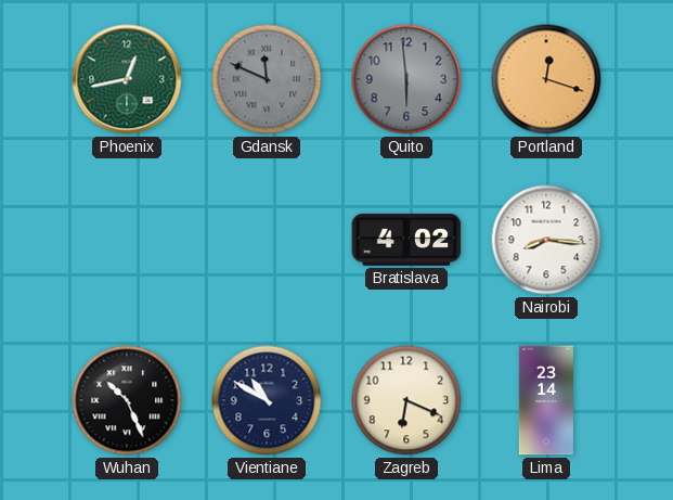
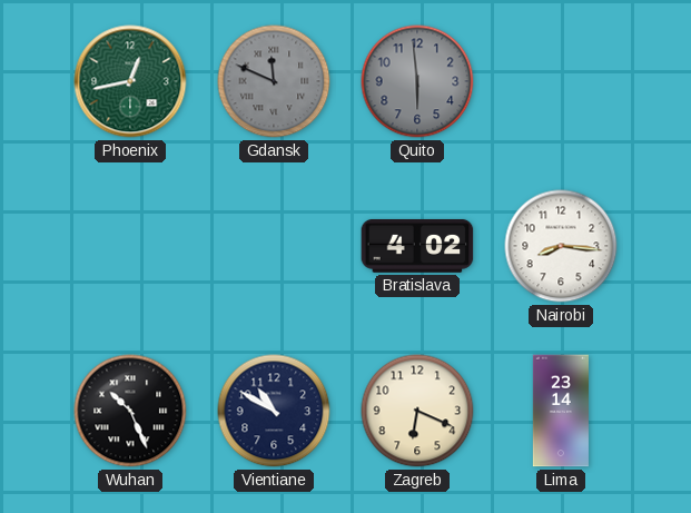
Portland: 12:18 -> none
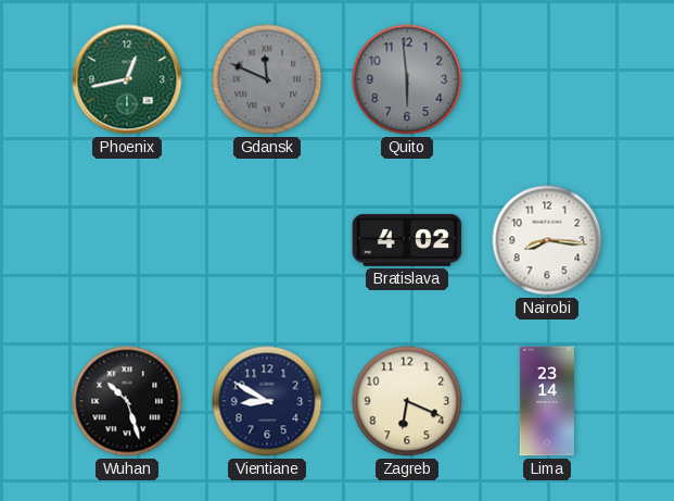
Wuhan: 10:26 -> 10:27
Vientiane: 10:50 -> 8:50
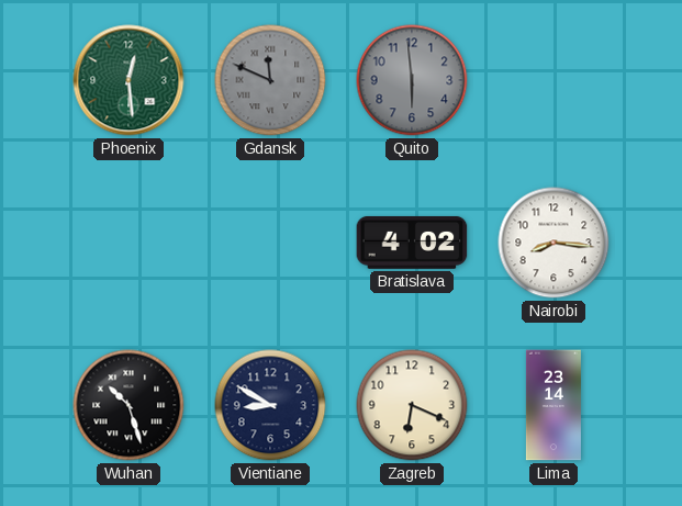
Phoenix: 12:43 -> 12:29
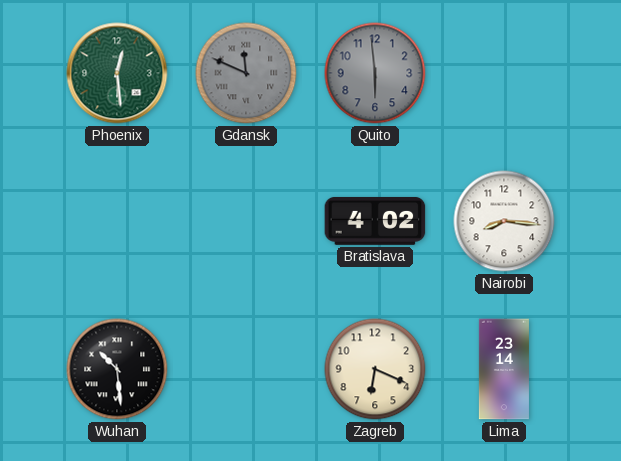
Wuhan: 10:27 -> 10:29
Vientiane: 8:50 -> none
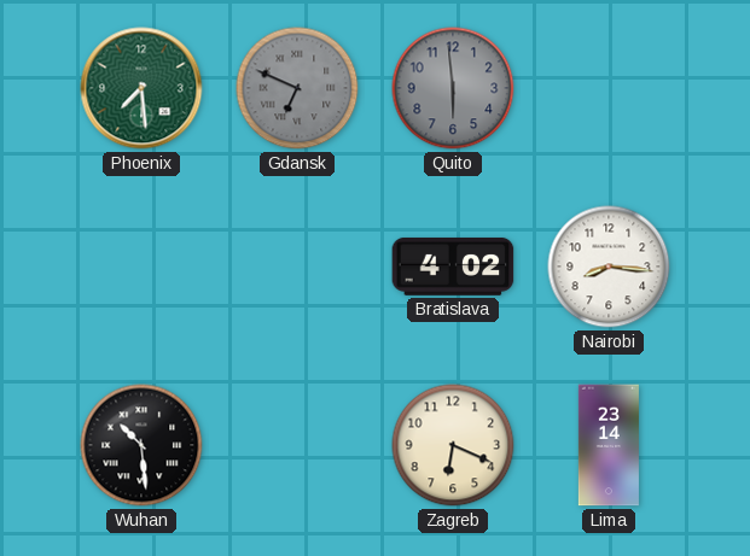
Phoenix: 12:29 -> 7:29
Gdansk: 11:49 -> 6:49
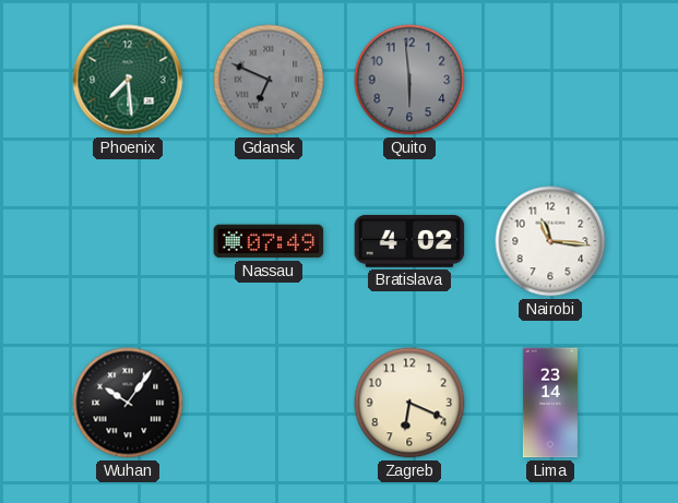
Nassau: none -> 07:49
Nairobi: 8:16 -> 11:16
Wuhan: 10:29 -> 10:06
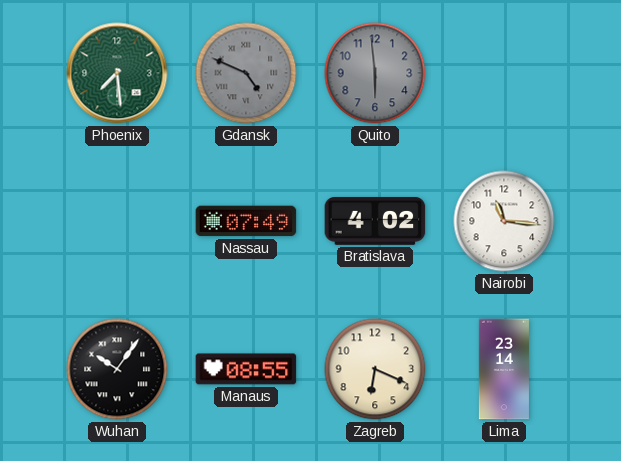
Gdansk: 6:49 -> 4:49
Manaus: none -> 08:55
